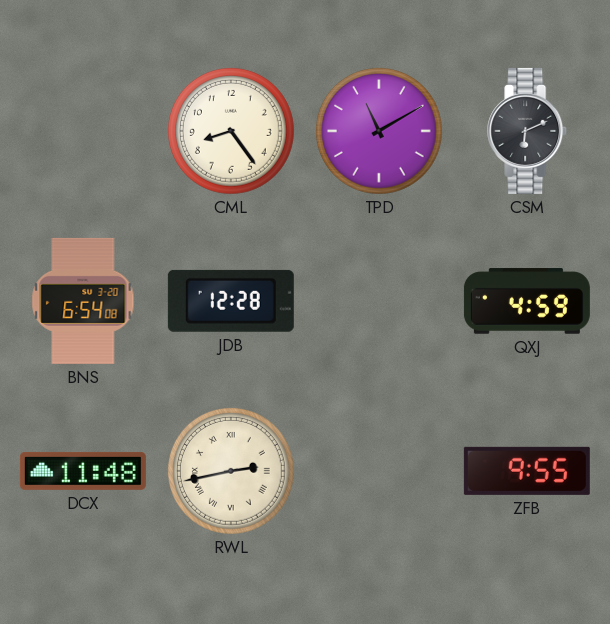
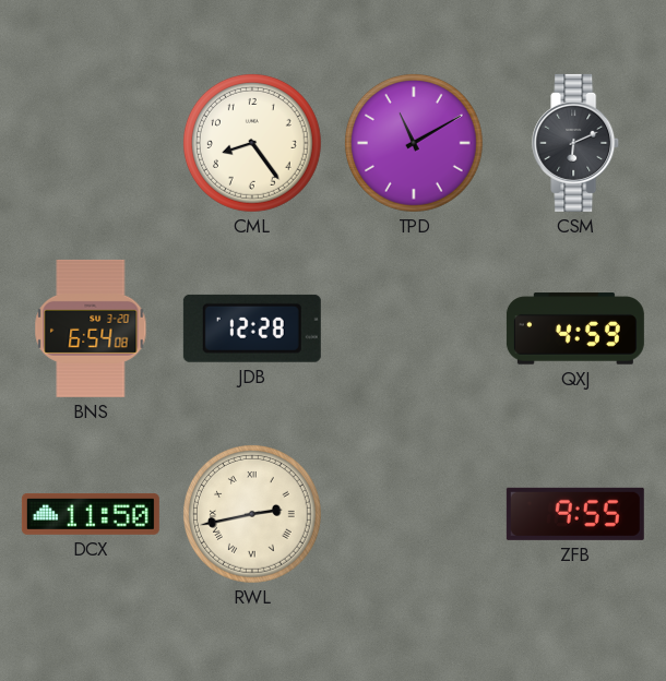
DCX: 11:48 -> 11:50
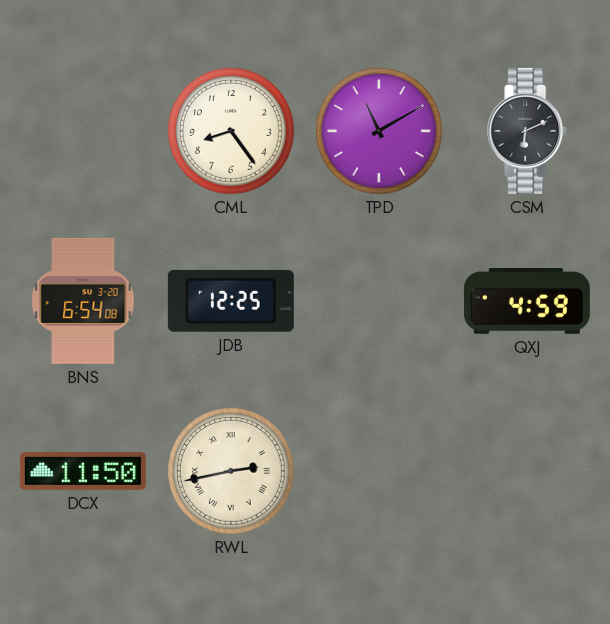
JDB: 12:28 -> 12:25
ZFB: 9:55 -> none
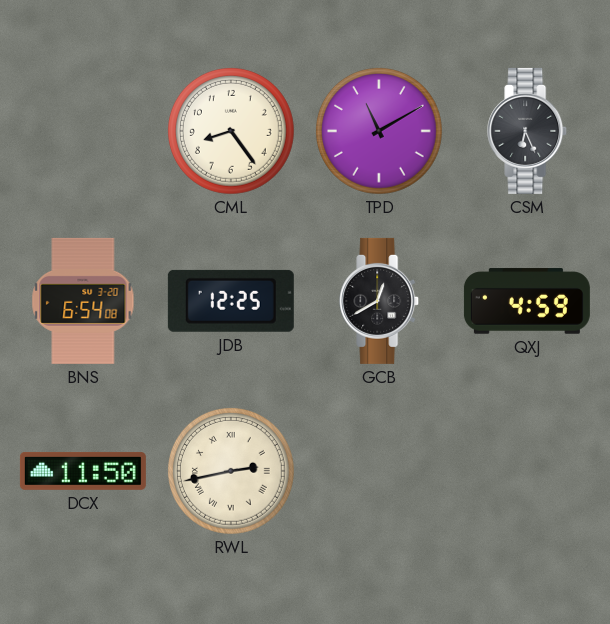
CSM: 6:11 -> 6:26
GCB: none -> 12:40
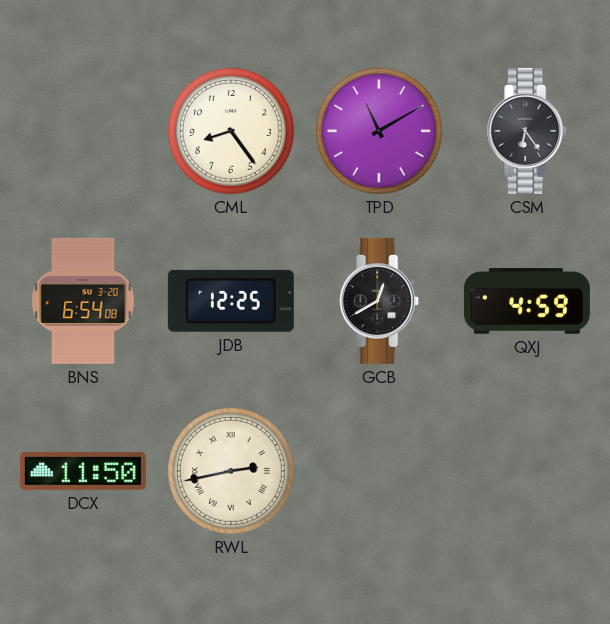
CSM: 6:26 -> 6:24
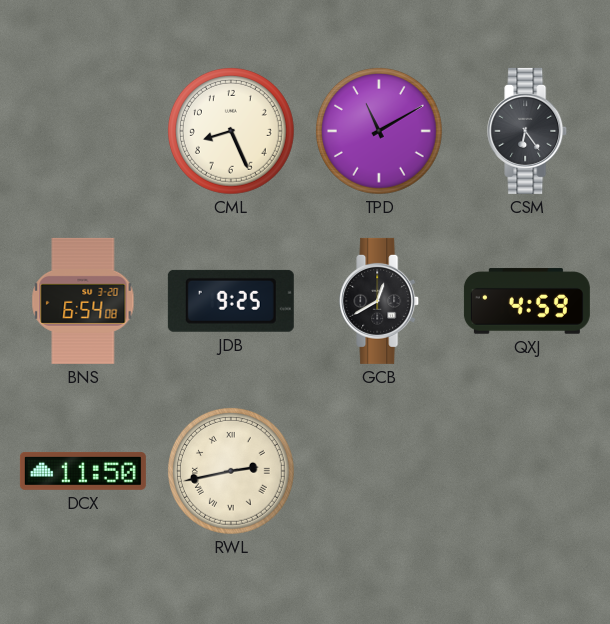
CML: 8:24 -> 8:26
JDB: 12:25 -> 9:25
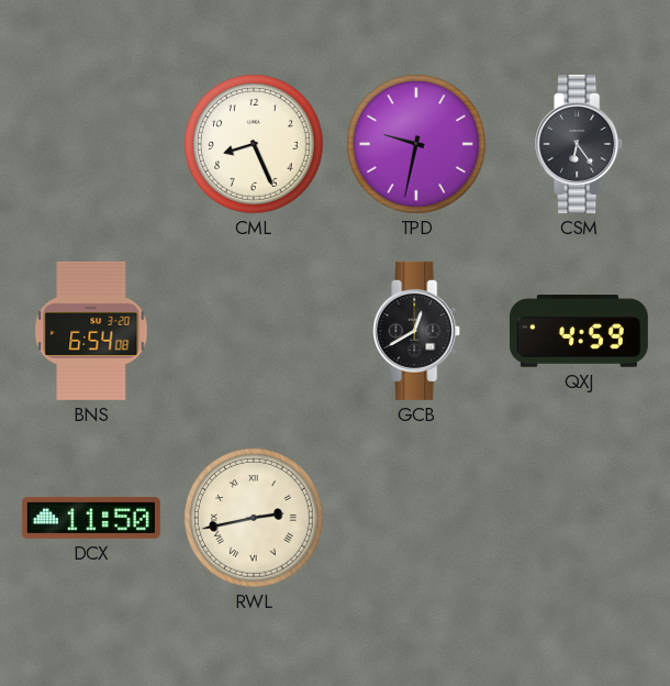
TPD: 11:10 -> 9:32
JDB: 9:25 -> none
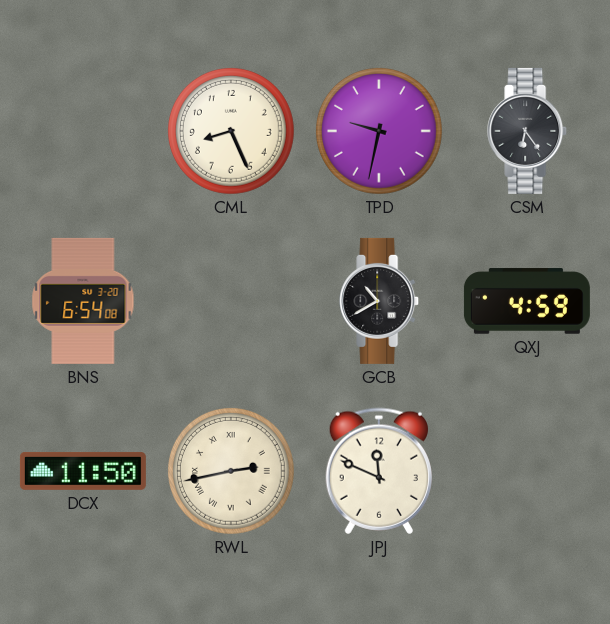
GCB: 12:40 -> 10:40
JPJ: none -> 11:49
